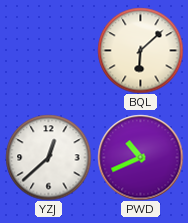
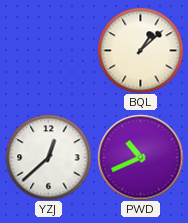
BQL: 6:08 -> 1:08
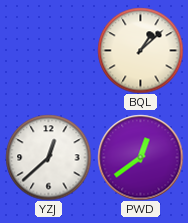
PWD: 10:41 -> 12:39
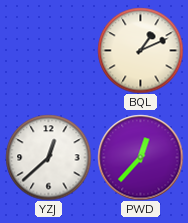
BQL: 1:08 -> 1:11
PWD: 12:39 -> 12:37
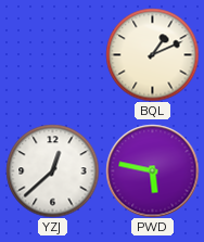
PWD: 12:37 -> 5:47
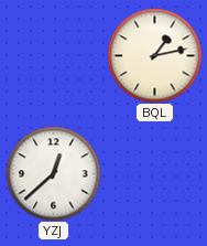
BQL: 1:11 -> 1:13
PWD: 5:47 -> none
